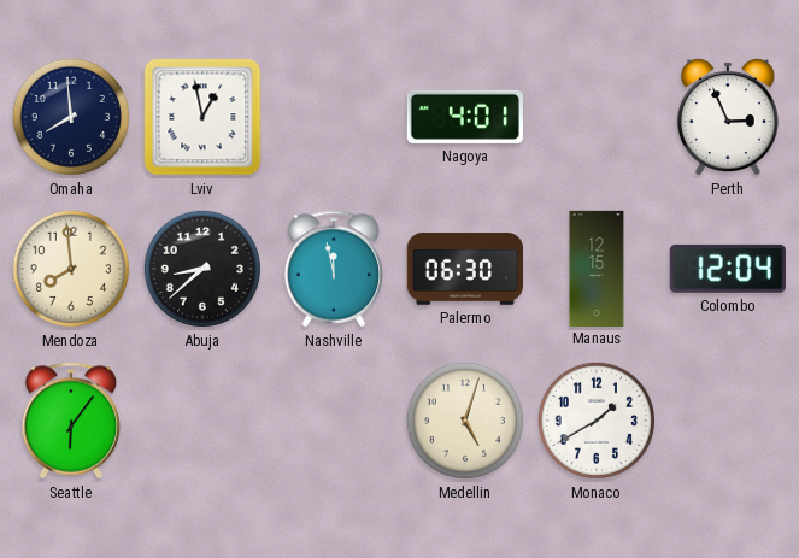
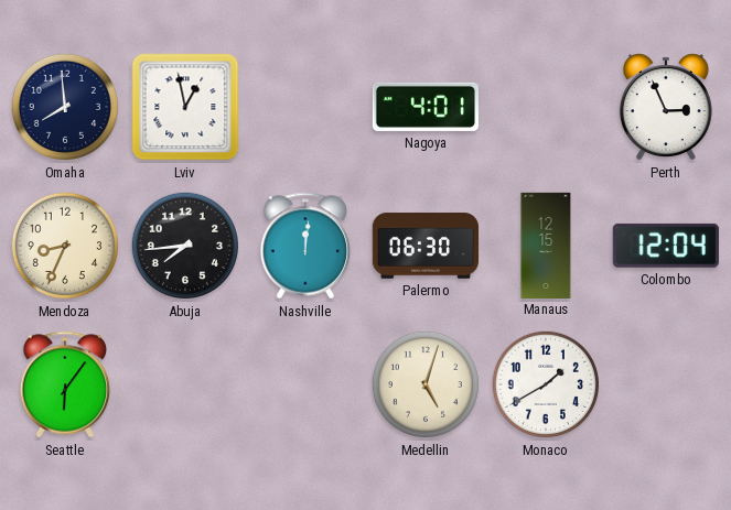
Mendoza: 7:59 -> 8:34
Abuja: 8:38 -> 7:44
Nashville: 11:58 -> 12:01
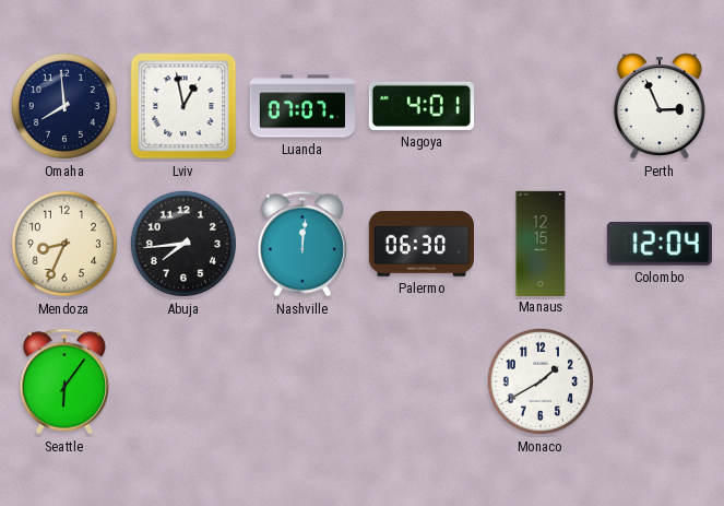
Luanda: none -> 07:07
Medellin: 5:03 -> none
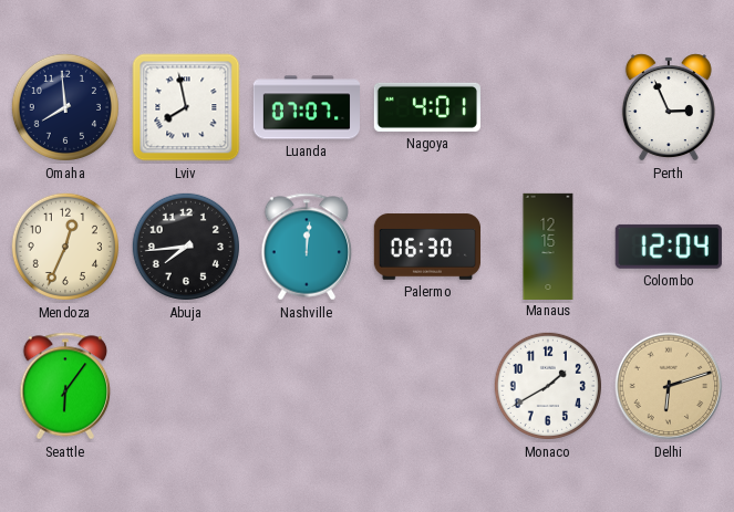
Lviv: 12:58 -> 7:58
Mendoza: 8:34 -> 12:34
Delhi: none -> 6:12
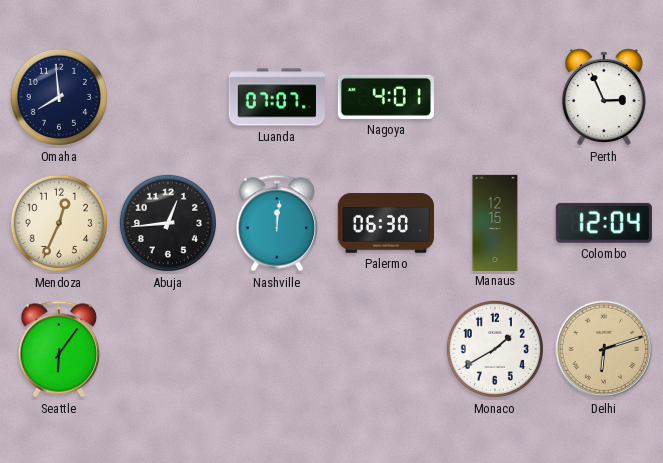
Lviv: 7:58 -> none
Abuja: 7:44 -> 12:44
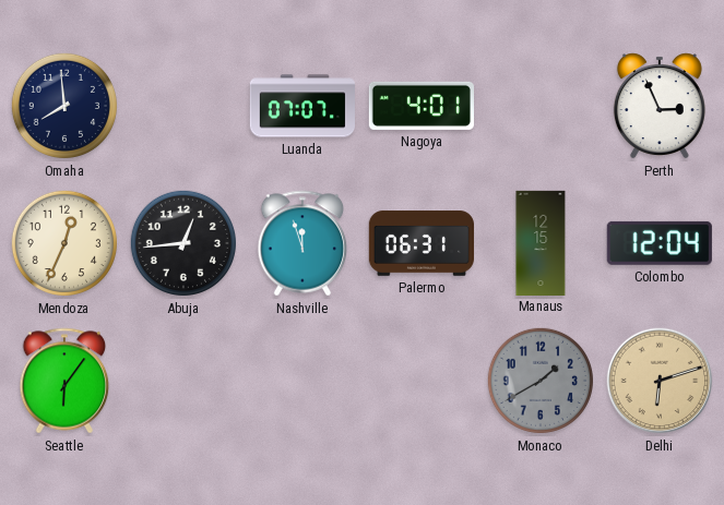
Nashville: 12:01 -> 11:57
Palermo: 06:30 -> 06:31
Monaco dial: white -> grey
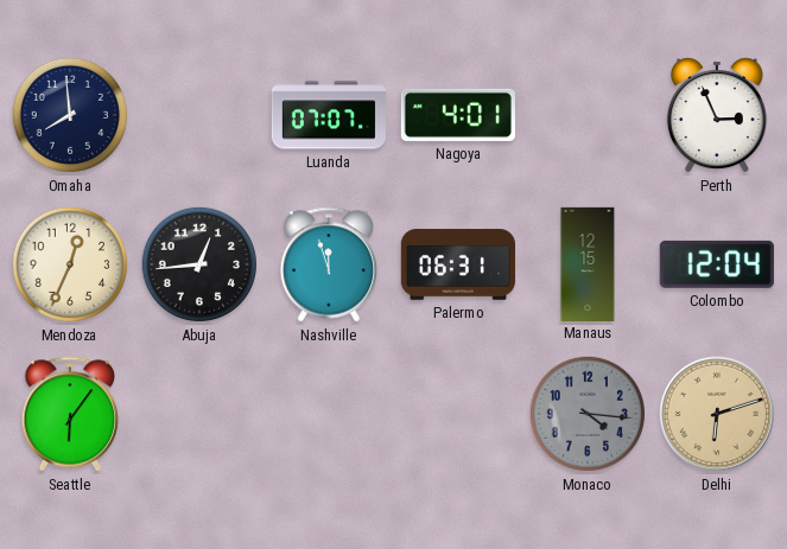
Monaco: 1:40 -> 4:16
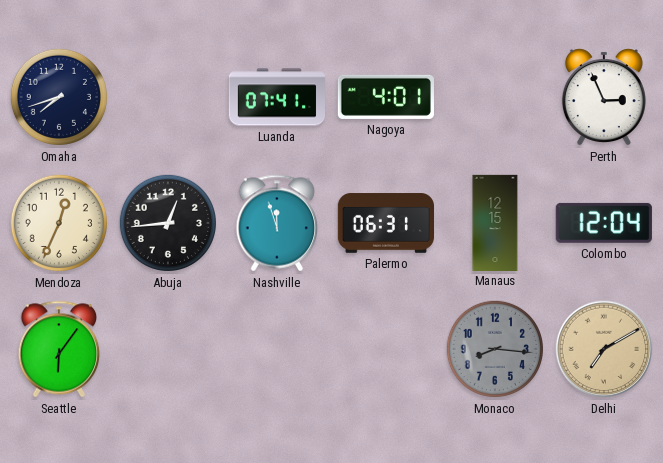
Omaha: 7:59 -> 7:42
Luanda: 07:07 -> 07:41
Monaco: 4:16 -> 8:16
Delhi: 6:12 -> 7:10
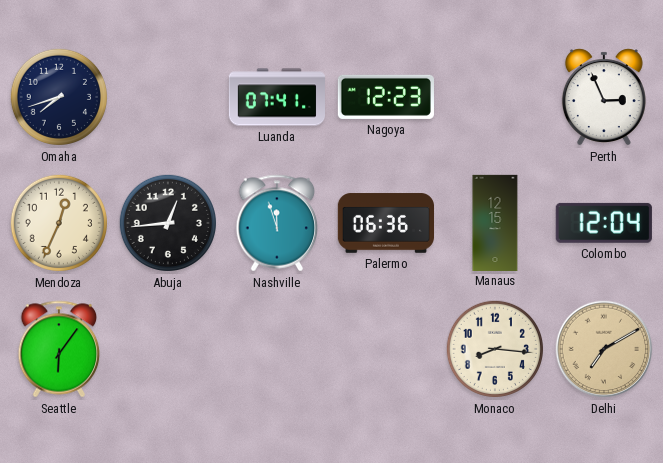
Nagoya: 4:01 -> 12:23
Palermo: 06:31 -> 06:36
Monaco dial: grey -> cream
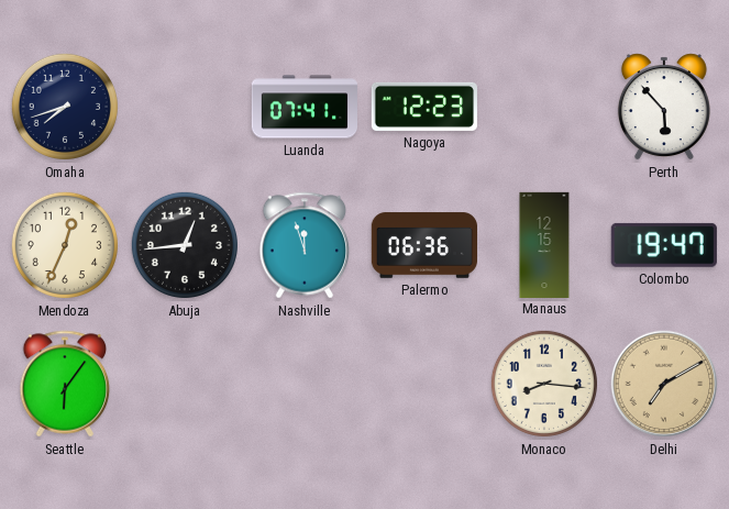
Perth: 2:56 -> 5:53
Colombo: 12:04 -> 19:47
